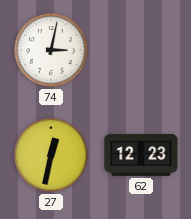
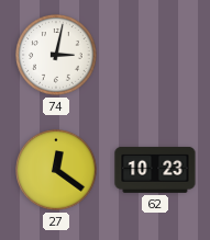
27: 12:32 -> 12:21
62: 12:23 -> 10:23
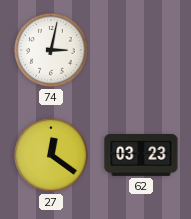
62: 10:23 -> 03:23
